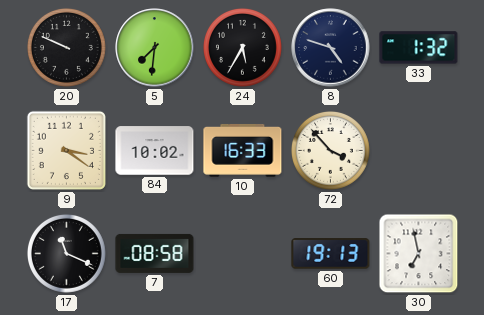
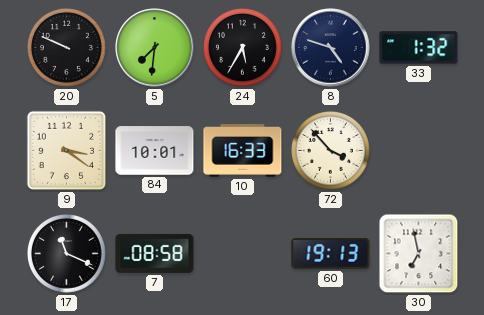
84: 10:02 -> 10:01
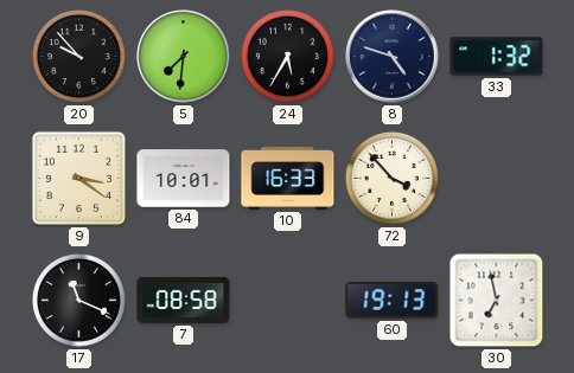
20: 9:49 -> 9:53
